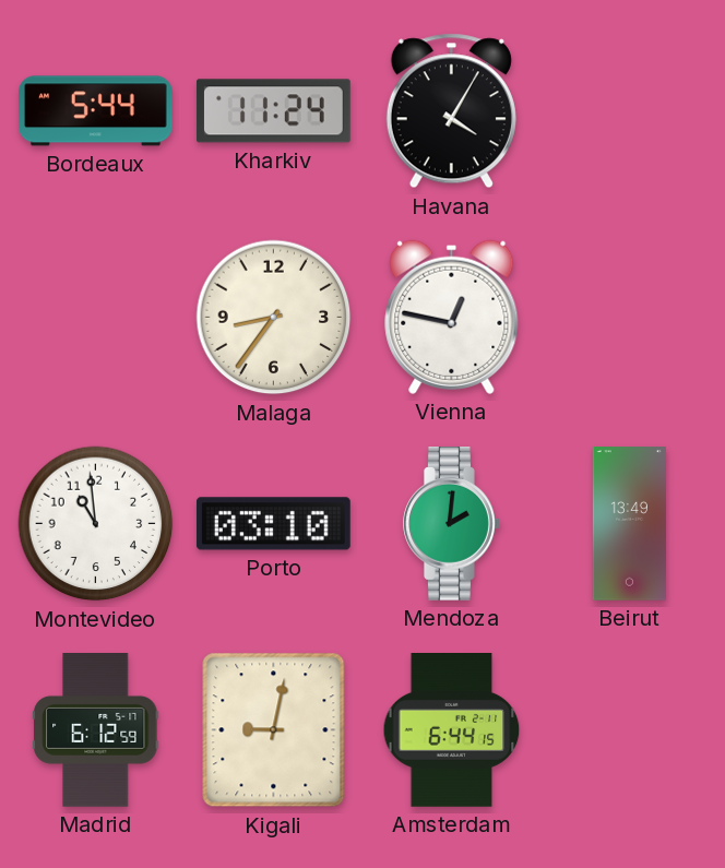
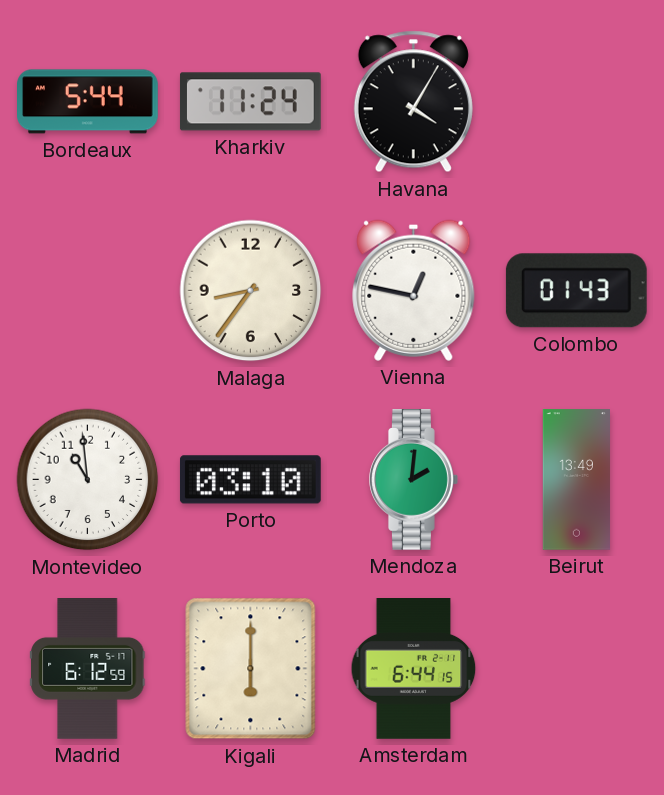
Colombo: none -> 01:43
Kigali: 9:02 -> 6:00
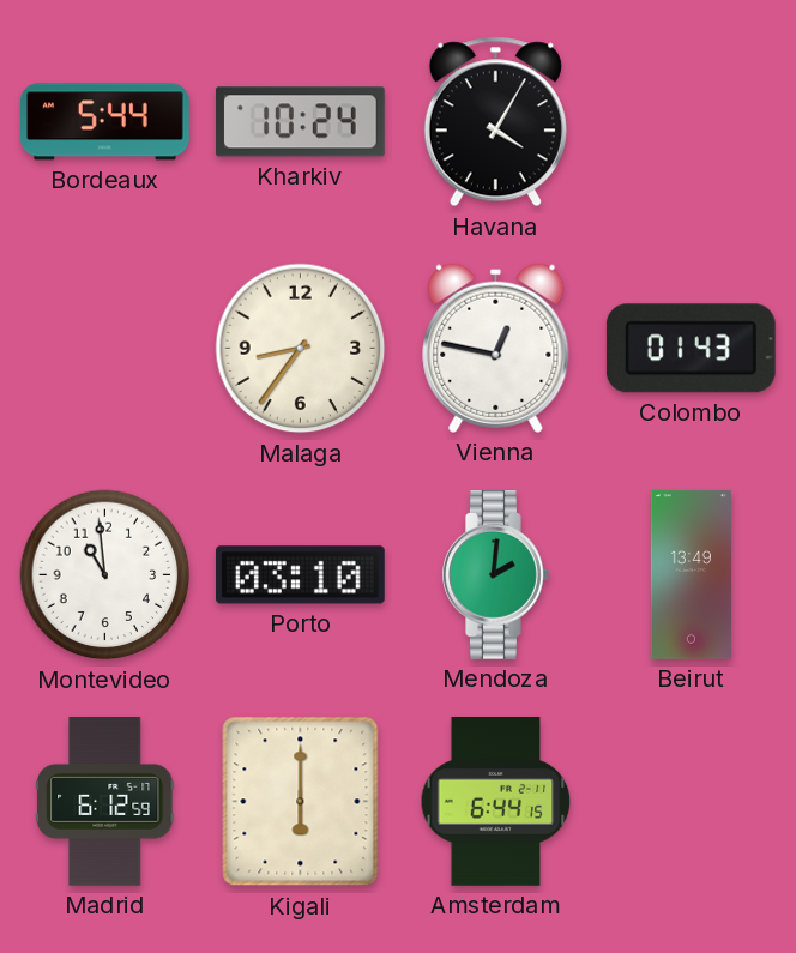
Kharkiv: 11:24 -> 10:24
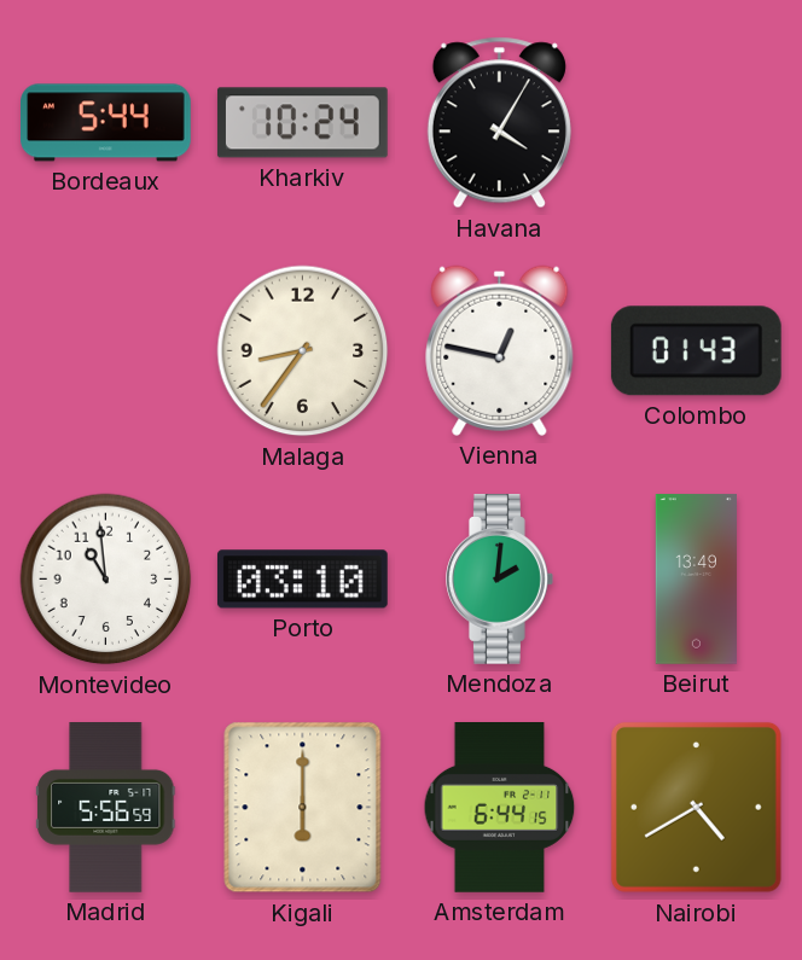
Madrid: 6:12 -> 5:56
Nairobi: none -> 4:40
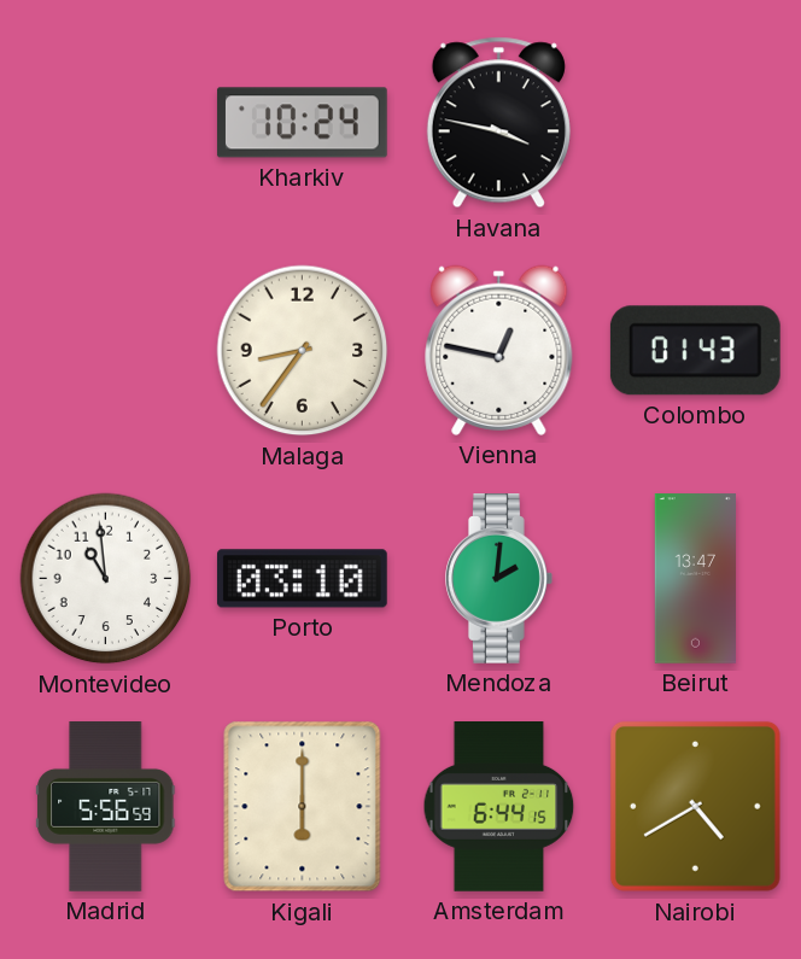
Bordeaux: 5:44 -> none
Havana: 4:05 -> 3:47
Beirut: 13:49 -> 13:47
